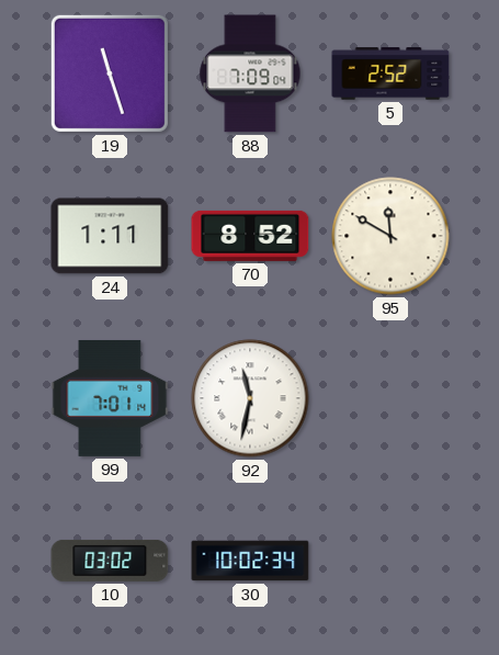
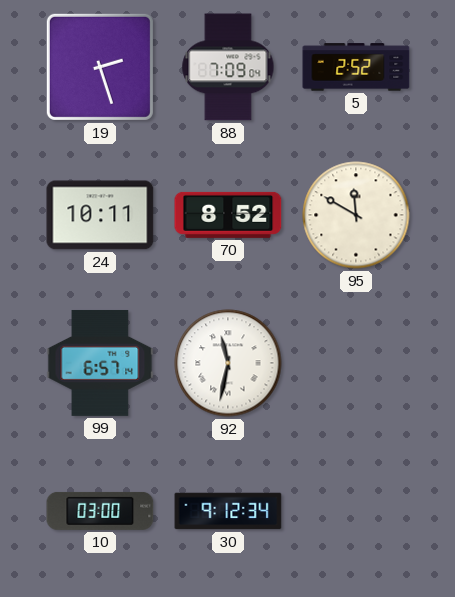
19: 11:27 -> 2:27
24: 1:11 -> 10:11
99: 7:01 -> 6:57
10: 03:02 -> 03:00
30: 10:02 -> 9:12
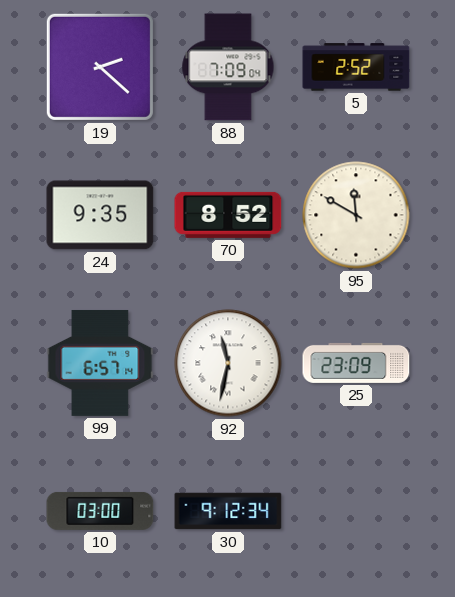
19: 2:27 -> 2:22
24: 10:11 -> 9:35
25: none -> 23:09
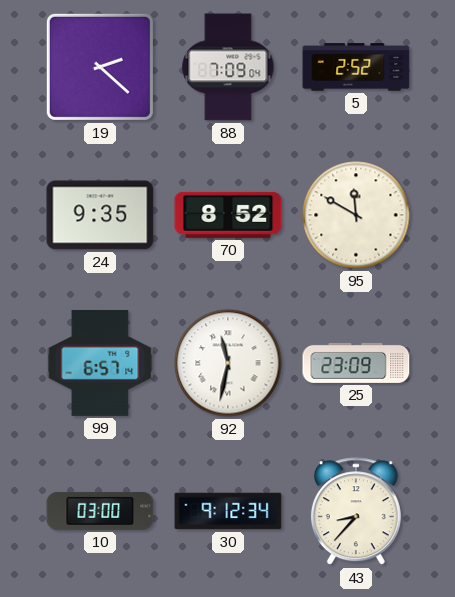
43: none -> 8:37
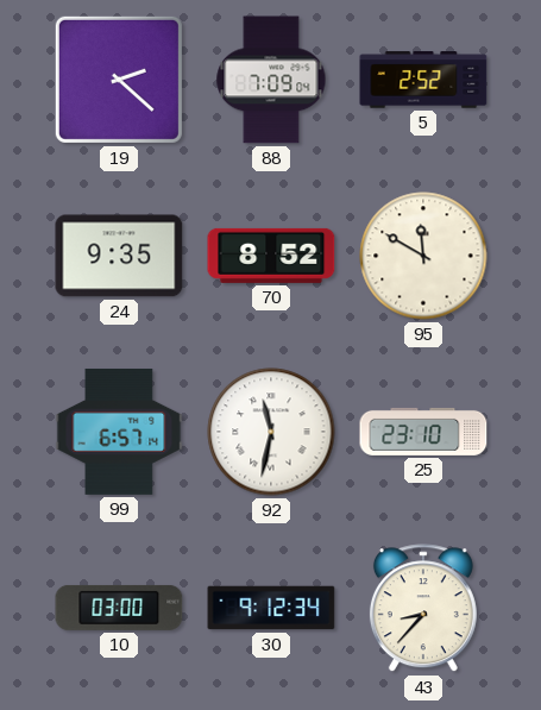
25: 23:09 -> 23:10
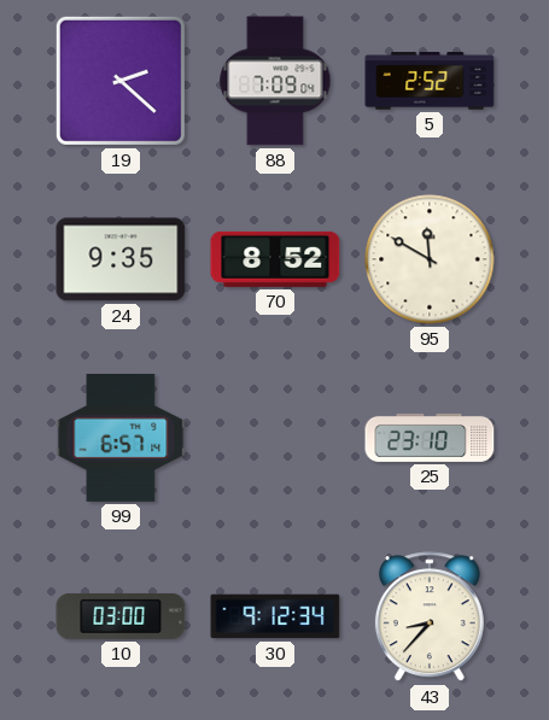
92: 11:32 -> none
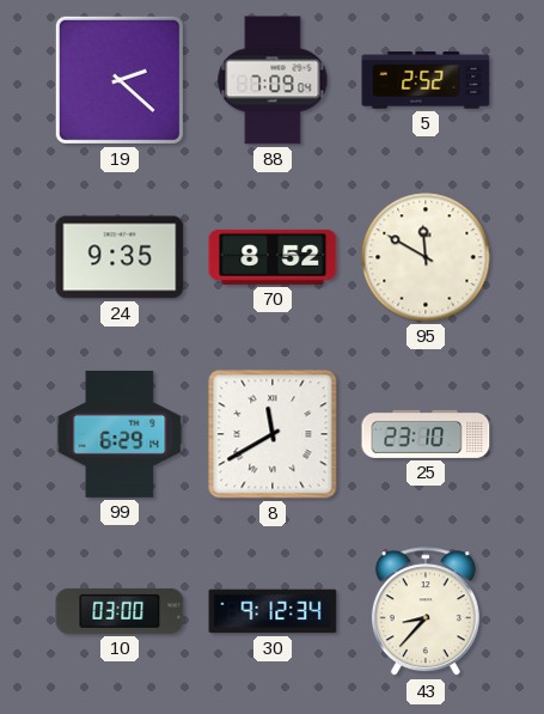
99: 6:57 -> 6:29
8: none -> 11:40
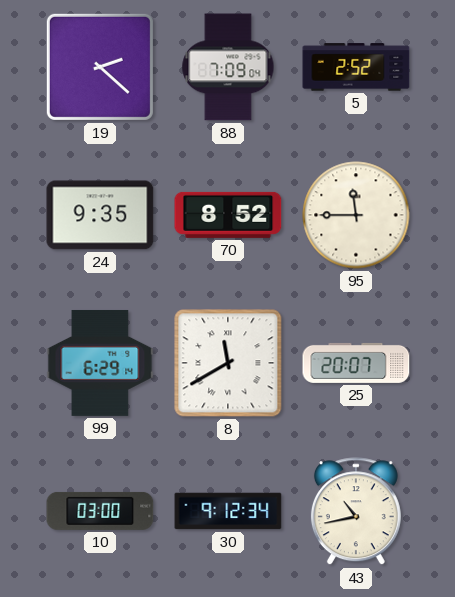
95: 11:50 -> 11:45
25: 23:10 -> 20:07
43: 8:37 -> 10:43
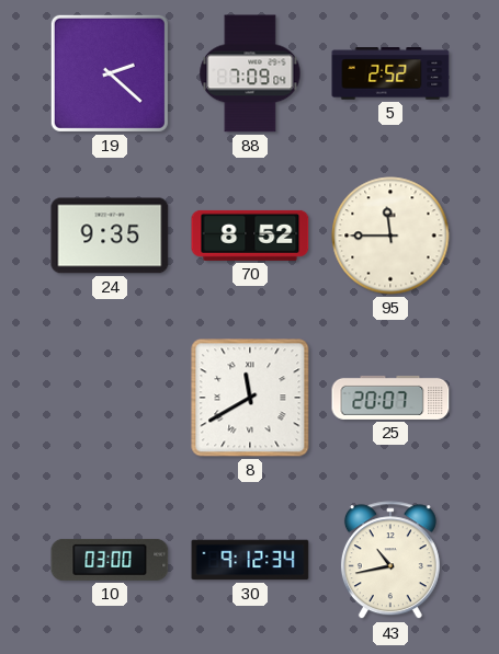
99: 6:29 -> none
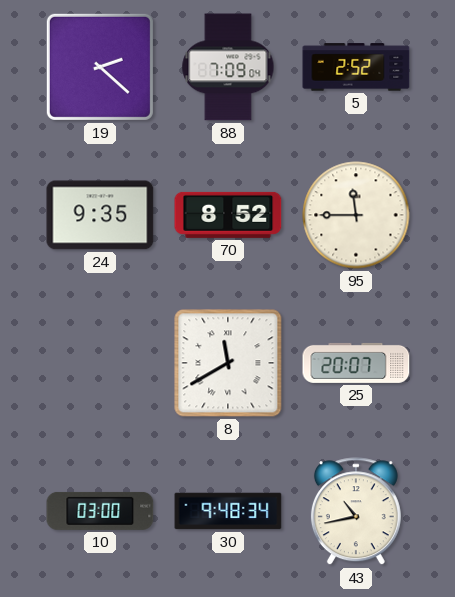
30: 9:12 -> 9:48
